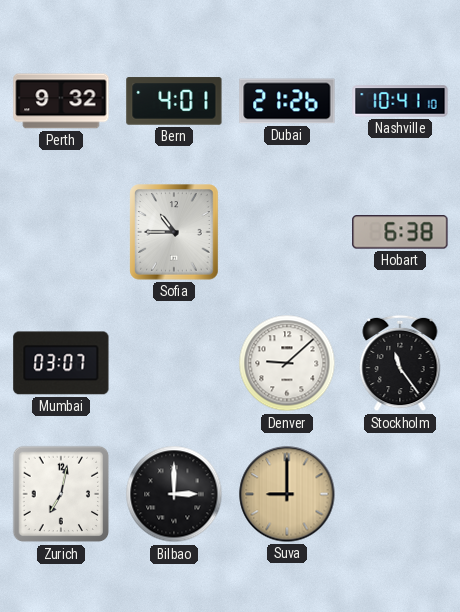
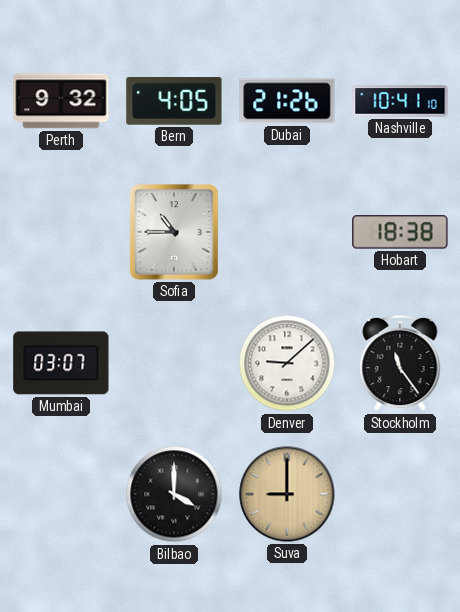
Bern: 4:01 -> 4:05
Hobart: 6:38 -> 18:38
Zurich: 7:02 -> none
Bilbao: 3:00 -> 4:00
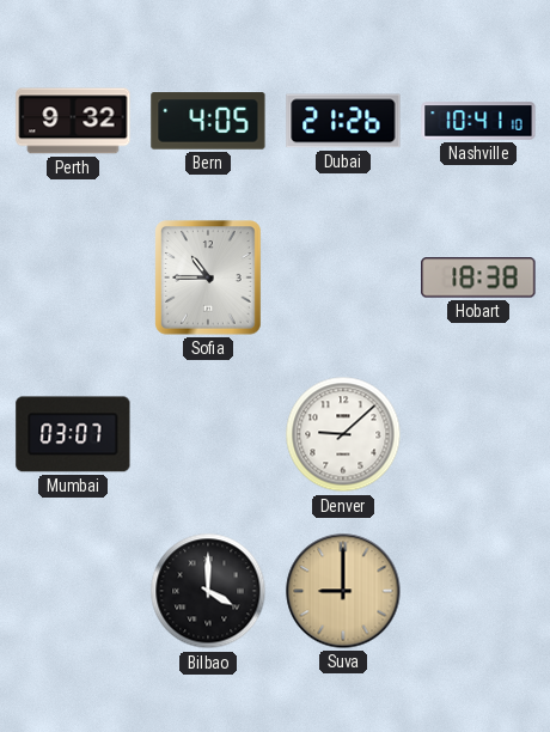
Stockholm: 11:24 -> none
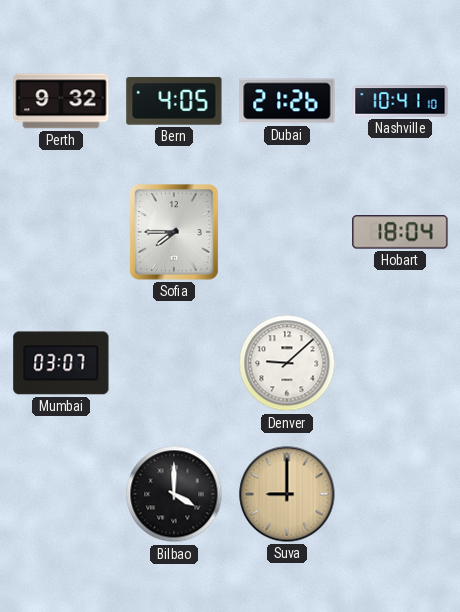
Sofia: 10:45 -> 7:45
Hobart: 18:38 -> 18:04
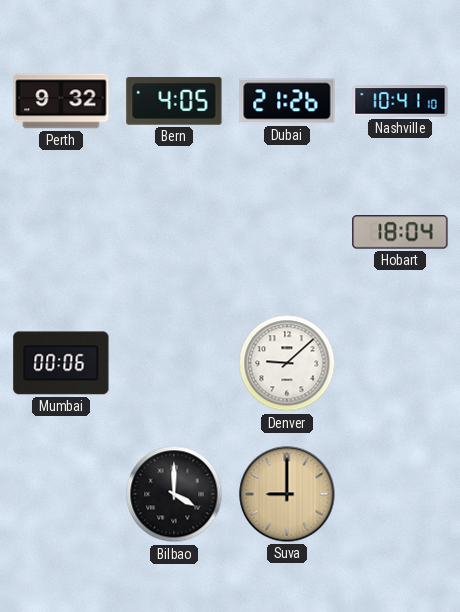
Sofia: 7:45 -> none
Mumbai: 03:07 -> 00:06
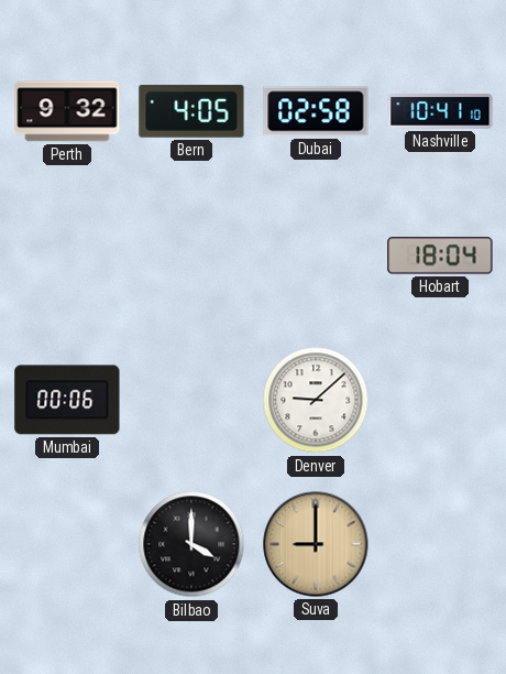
Dubai: 21:26 -> 02:58
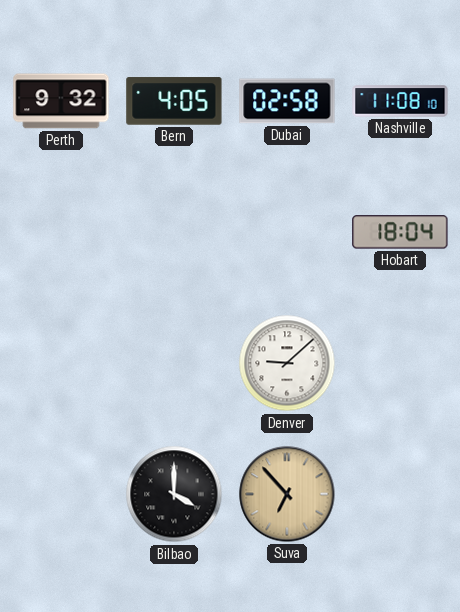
Nashville: 10:41 -> 11:08
Mumbai: 00:06 -> none
Suva: 9:00 -> 6:53
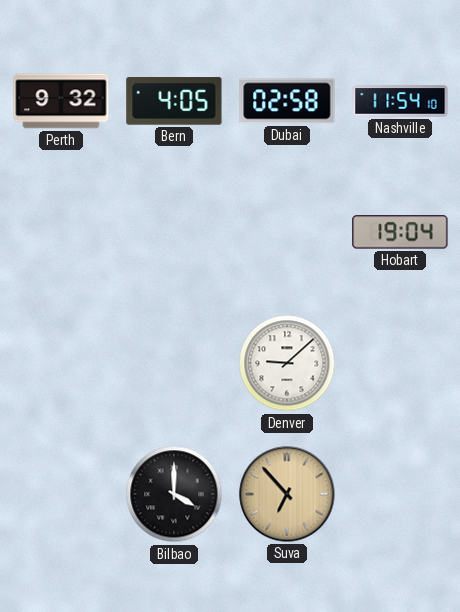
Nashville: 11:08 -> 11:54
Hobart: 18:04 -> 19:04
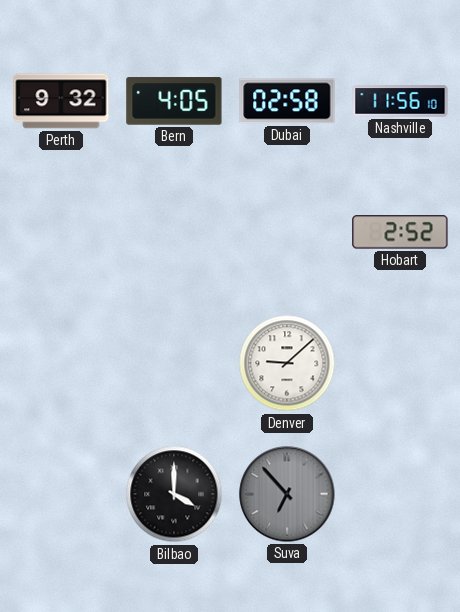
Nashville: 11:54 -> 11:56
Hobart: 19:04 -> 2:52
Suva dial: champagne -> grey
